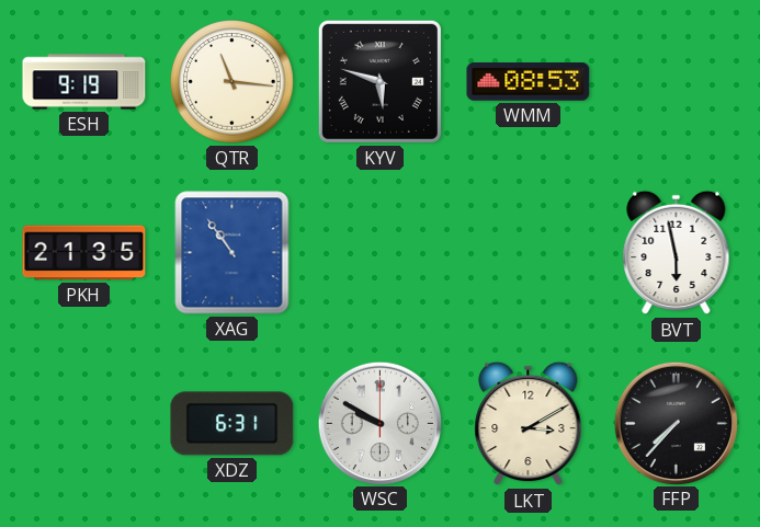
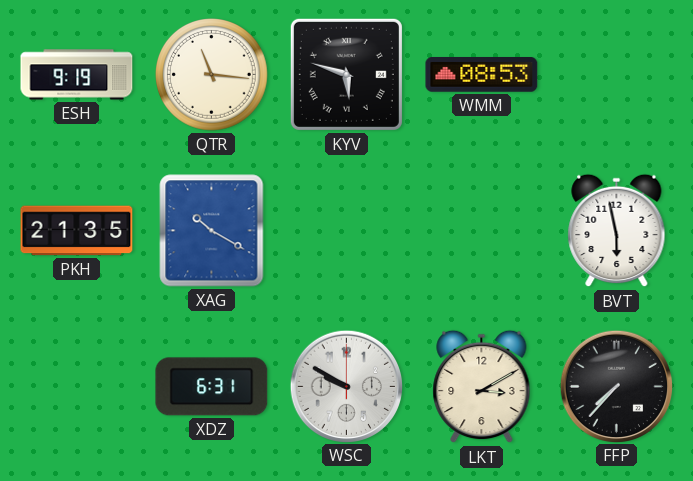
XAG: 10:54 -> 10:20
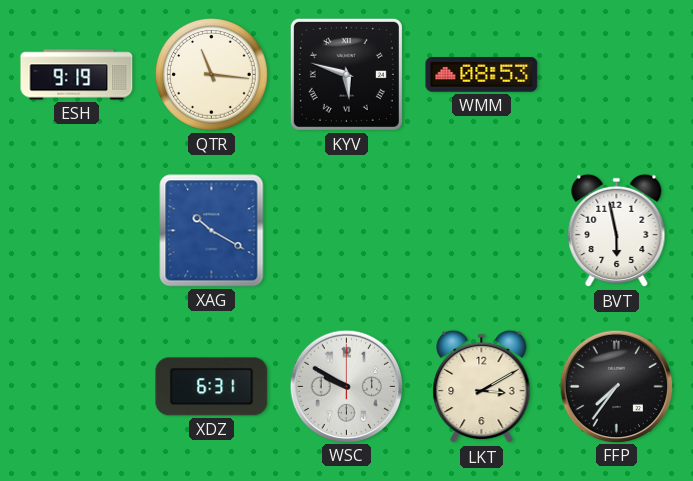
PKH: 21:35 -> none
FFP: 7:37 -> 7:36
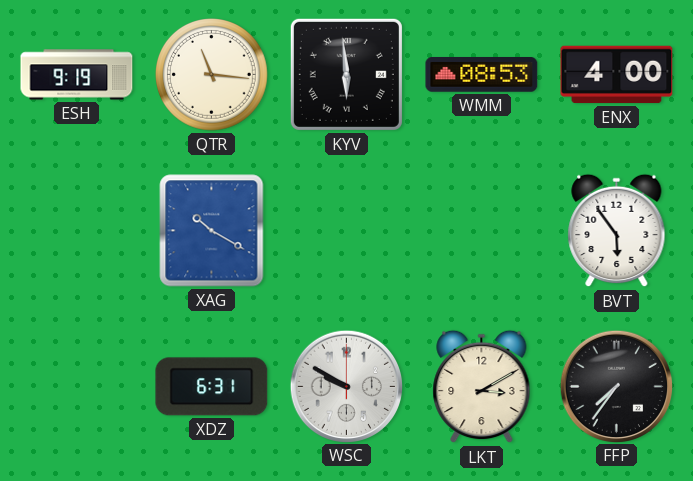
KYV: 5:48 -> 5:59
ENX: none -> 4:00
BVT: 5:58 -> 5:54
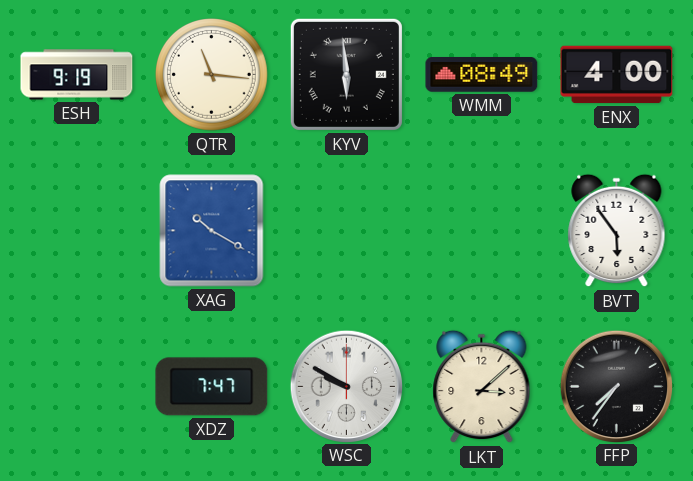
WMM: 08:53 -> 08:49
XDZ: 6:31 -> 7:47
LKT: 3:10 -> 3:08
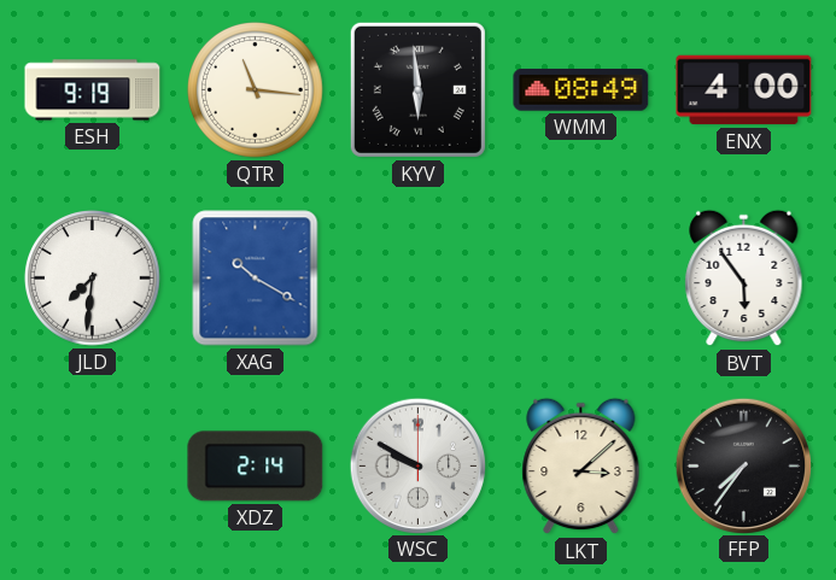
JLD: none -> 7:31
XDZ: 7:47 -> 2:14
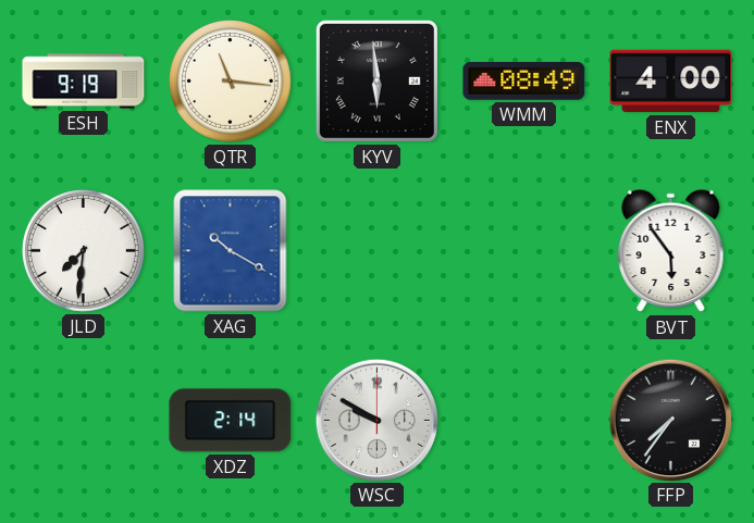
LKT: 3:08 -> none
